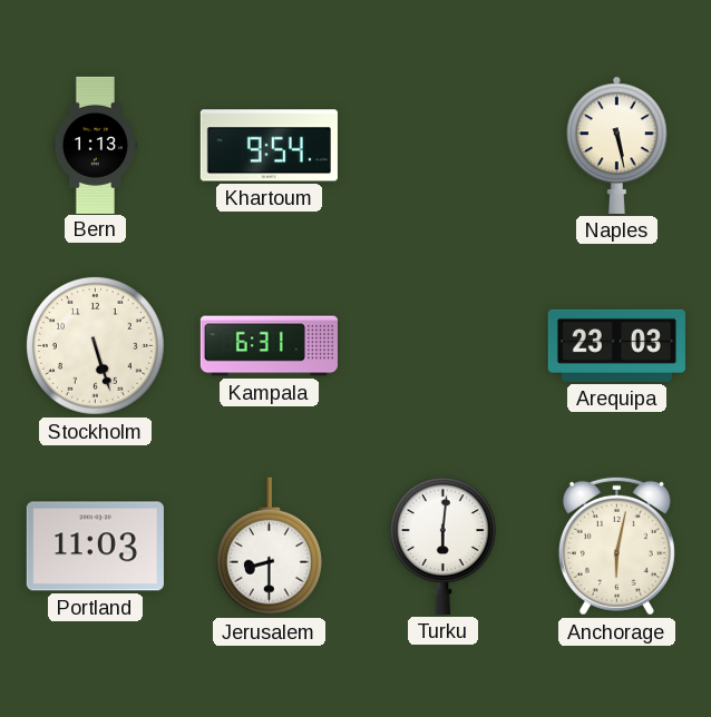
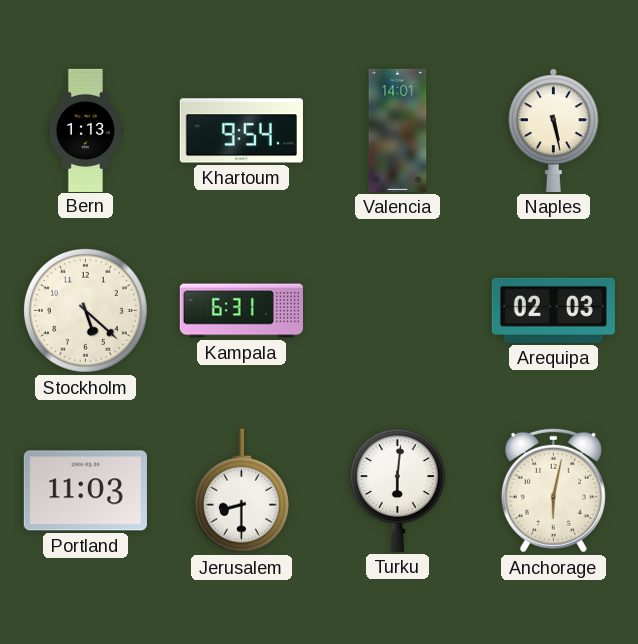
Valencia: none -> 14:01
Stockholm: 5:27 -> 5:22
Arequipa: 23:03 -> 02:03
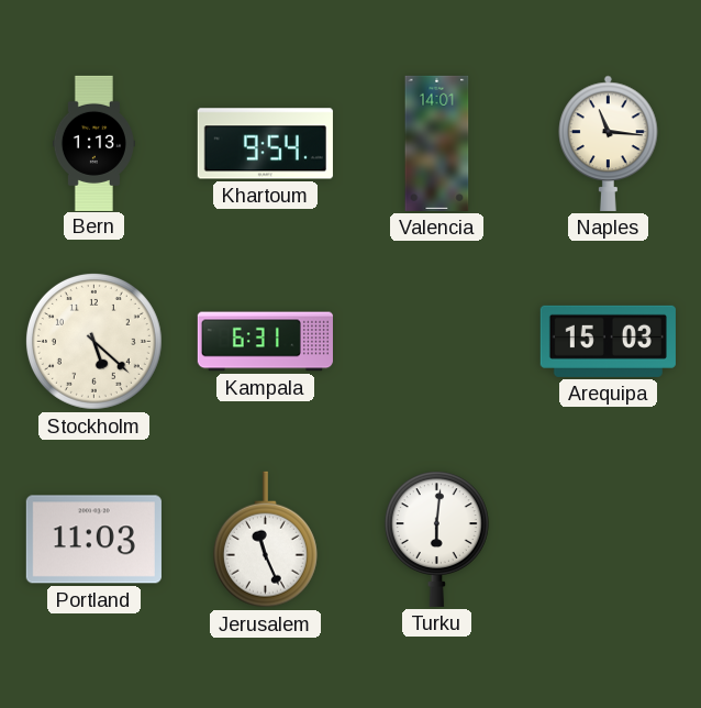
Naples: 5:28 -> 11:16
Arequipa: 02:03 -> 15:03
Jerusalem: 8:30 -> 11:26
Anchorage: 6:02 -> none
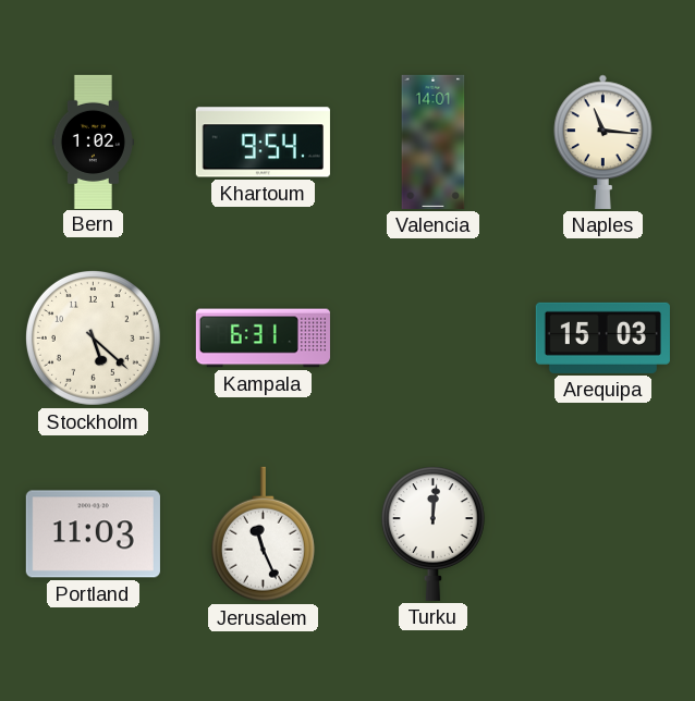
Bern: 1:13 -> 1:02
Turku: 6:01 -> 12:01
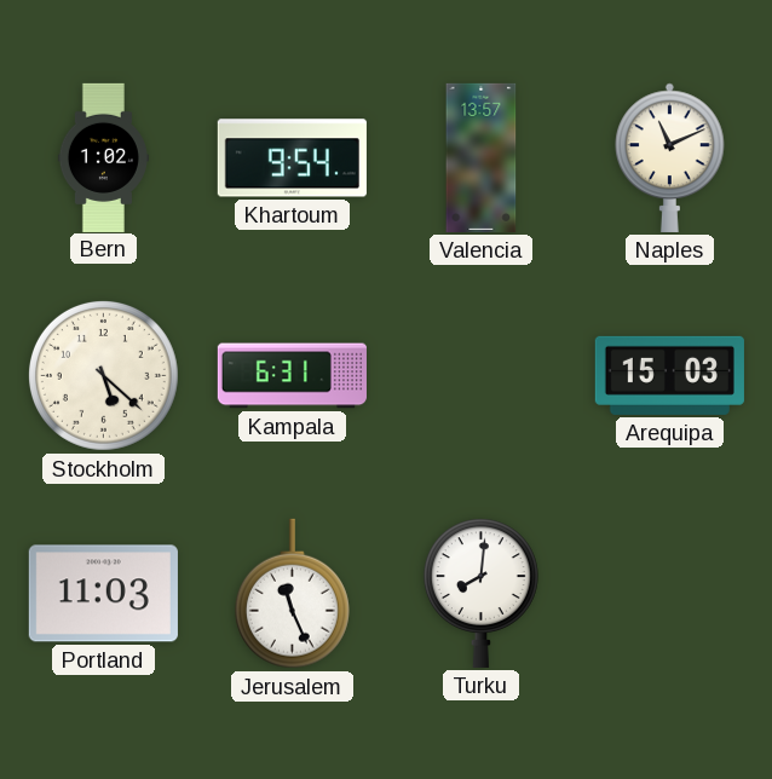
Valencia: 14:01 -> 13:57
Naples: 11:16 -> 11:11
Turku: 12:01 -> 8:01
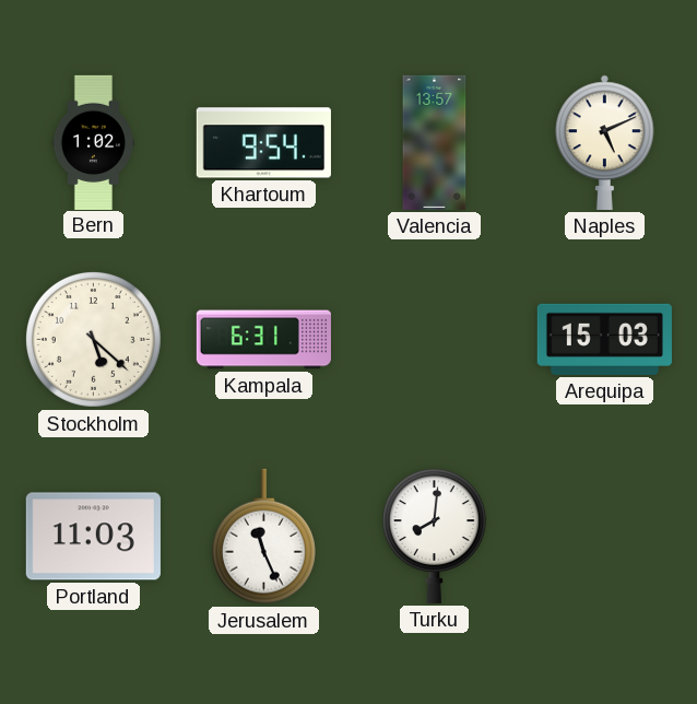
Naples: 11:11 -> 5:11
